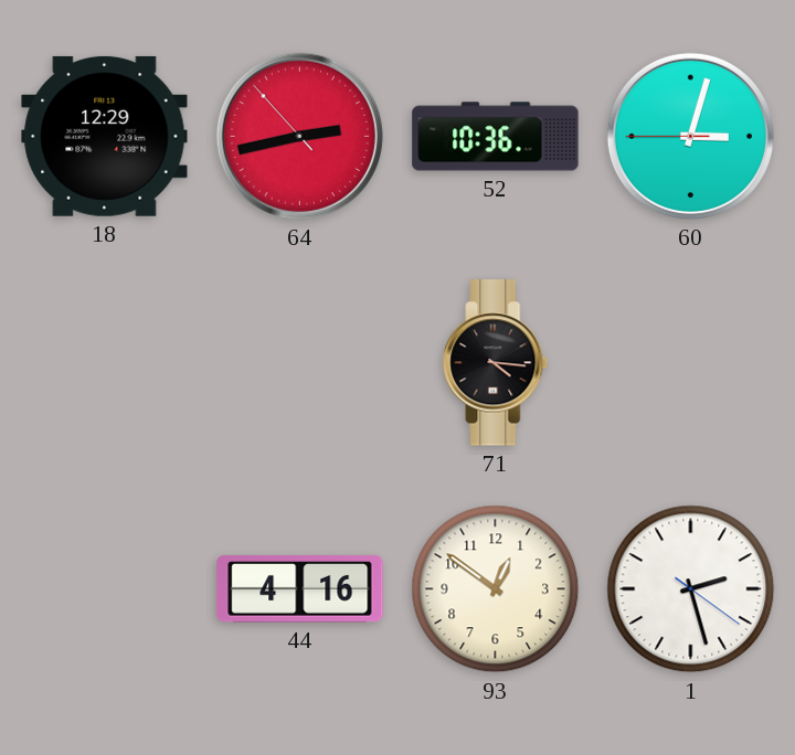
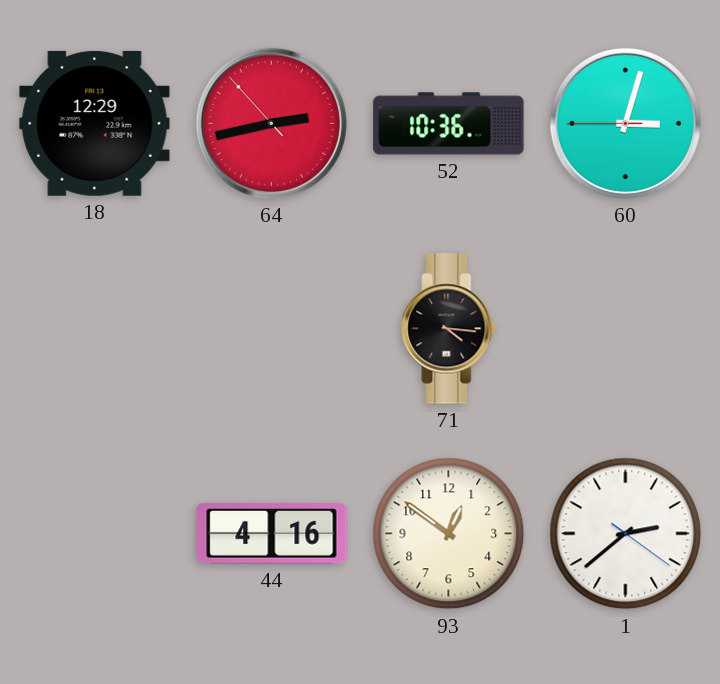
1: 2:27 -> 2:38
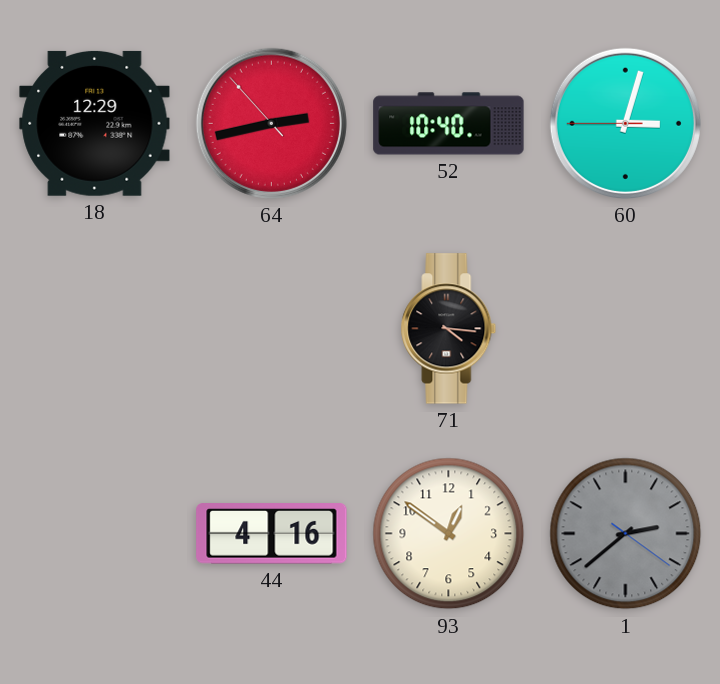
52: 10:36 -> 10:40
1 dial: white -> grey
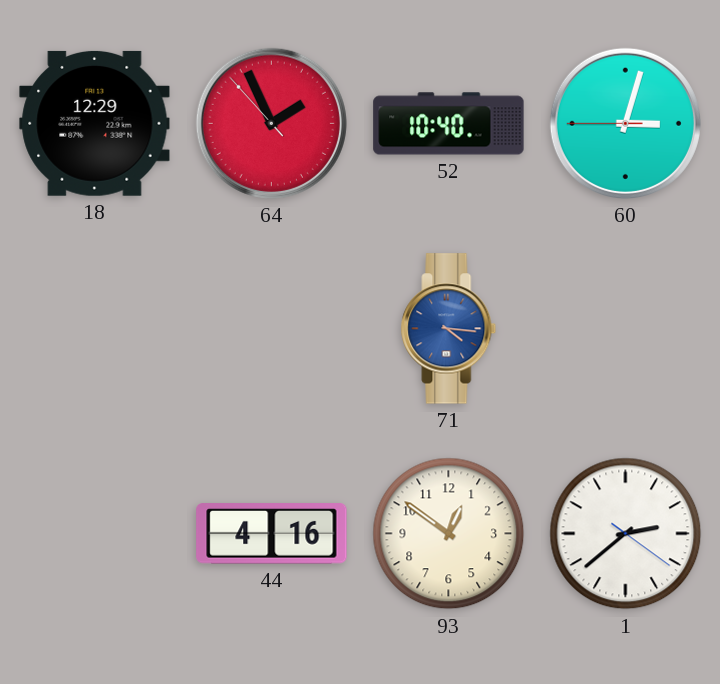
64: 2:42 -> 1:55
71 dial: black -> blue
1 dial: grey -> white
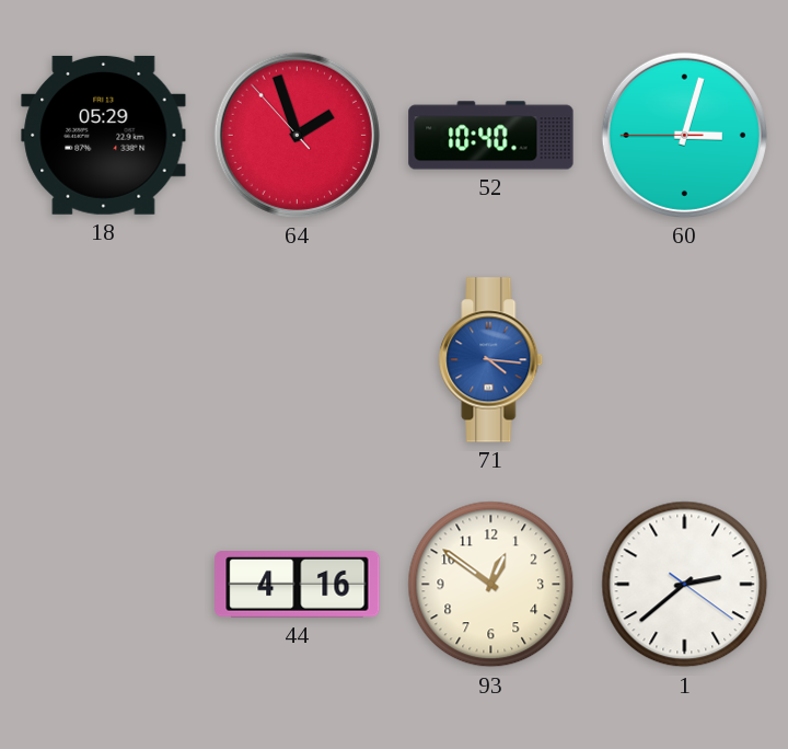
18: 12:29 -> 05:29
64: 1:55 -> 1:56
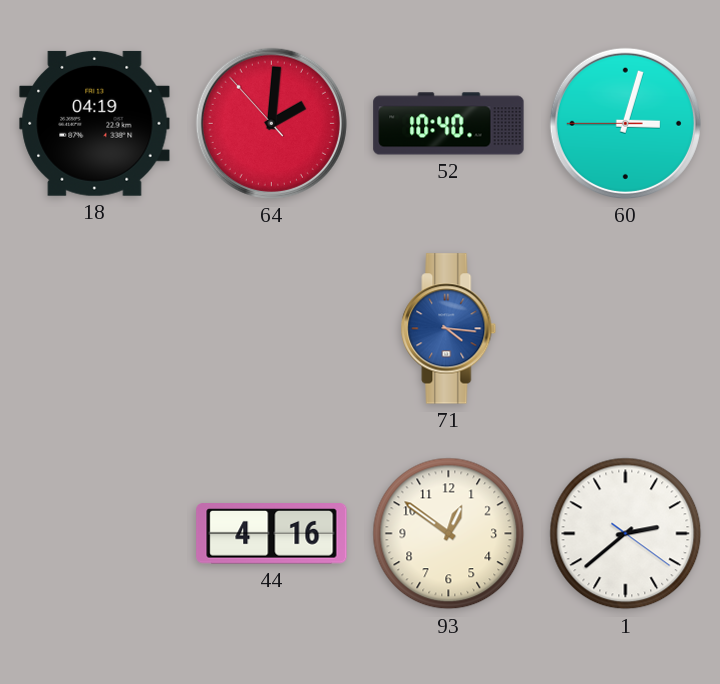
18: 05:29 -> 04:19
64: 1:56 -> 2:00
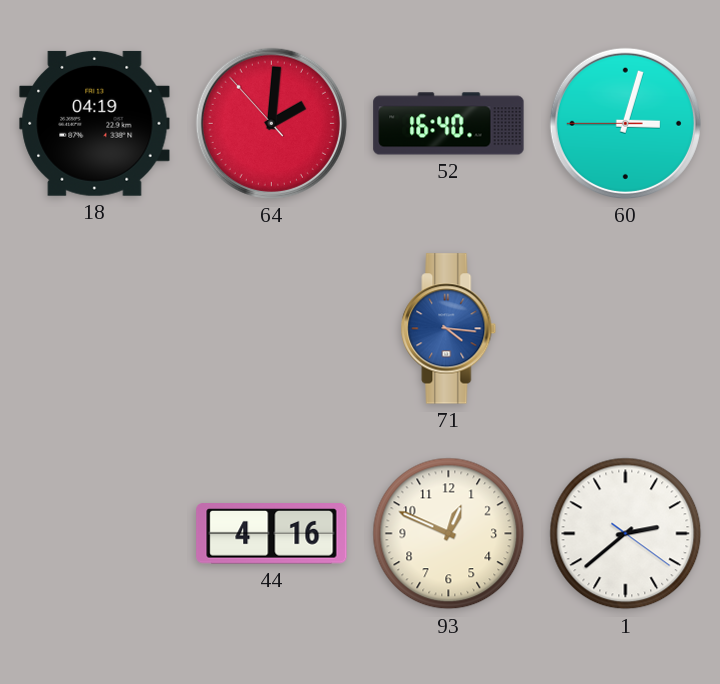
52: 10:40 -> 16:40
93: 12:51 -> 12:49
